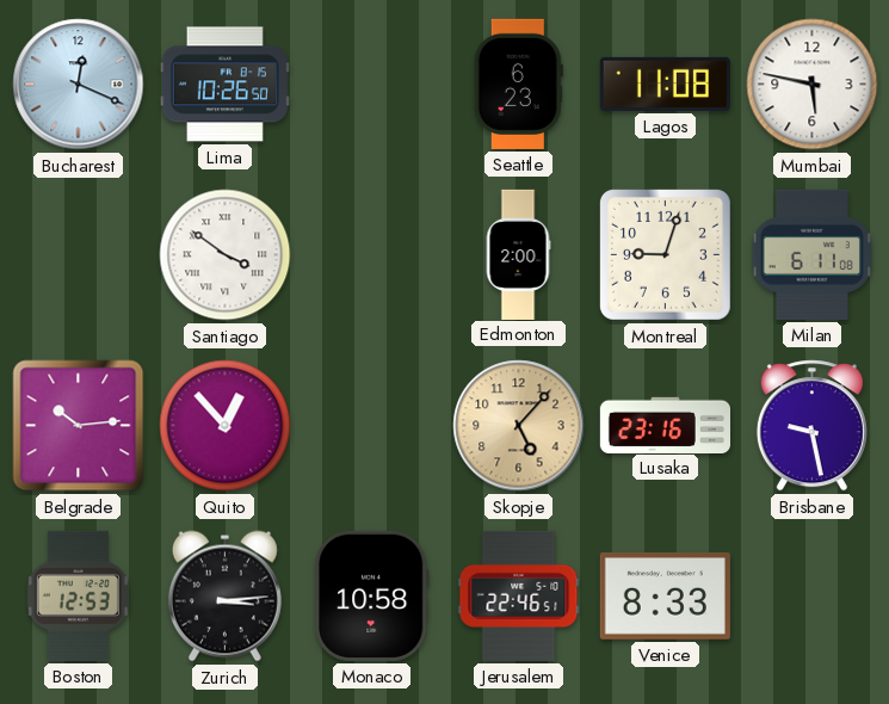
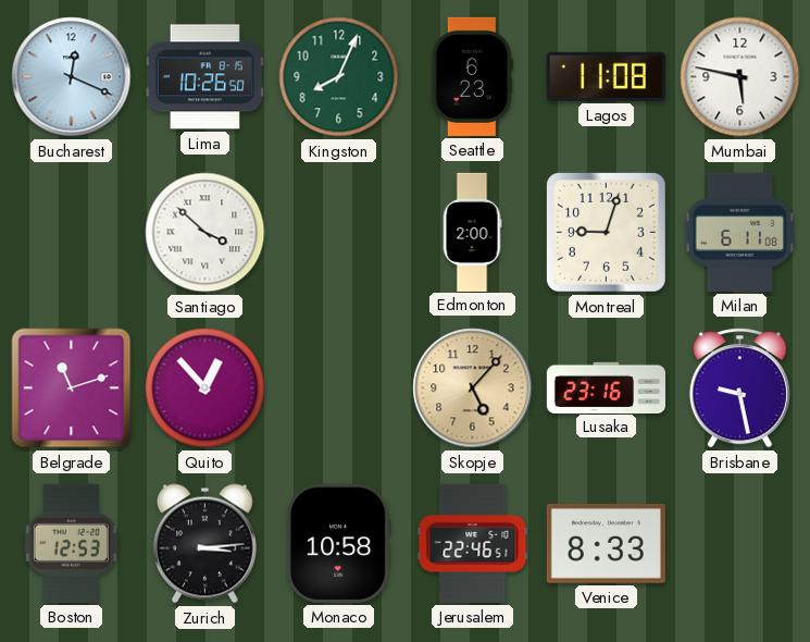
Kingston: none -> 8:04
Santiago: 3:51 -> 3:52
Belgrade: 10:14 -> 11:12
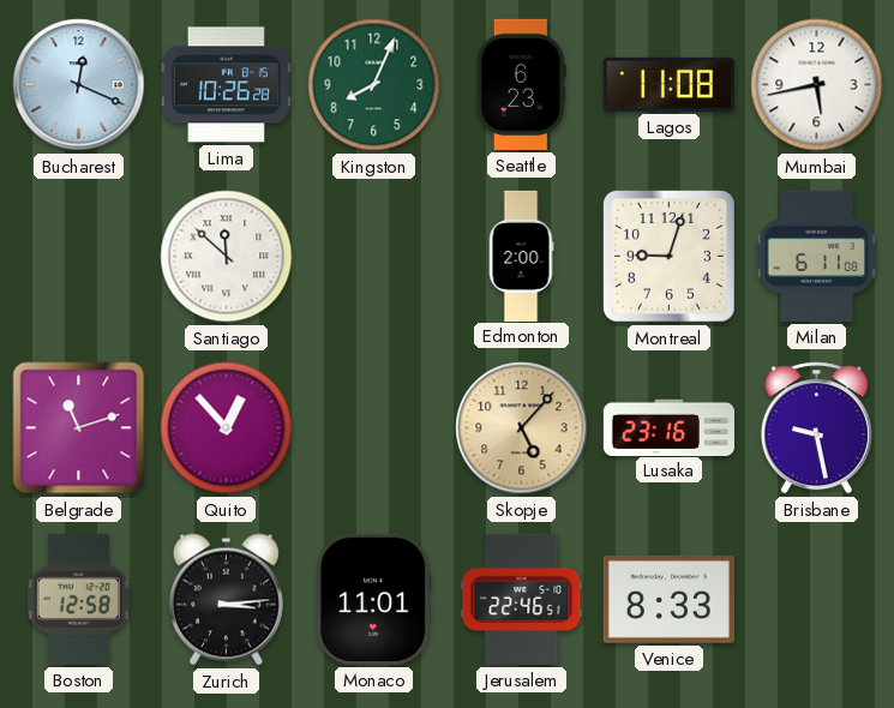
Lima: 10:26:50 -> 10:26:28
Mumbai: 5:47 -> 5:43
Santiago: 3:52 -> 11:52
Boston: 12:53 -> 12:58
Monaco: 10:58 -> 11:01
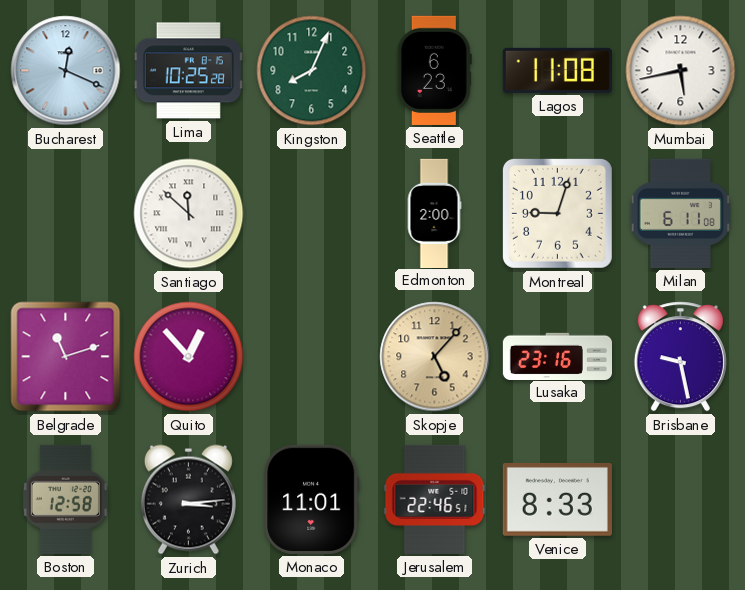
Lima: 10:26 -> 10:25
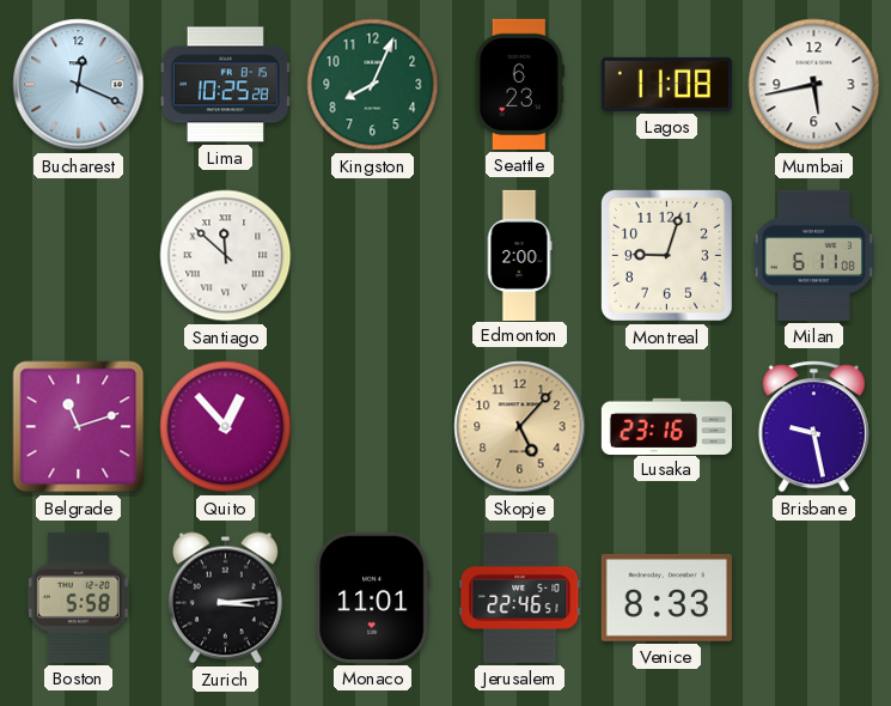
Boston: 12:58 -> 5:58
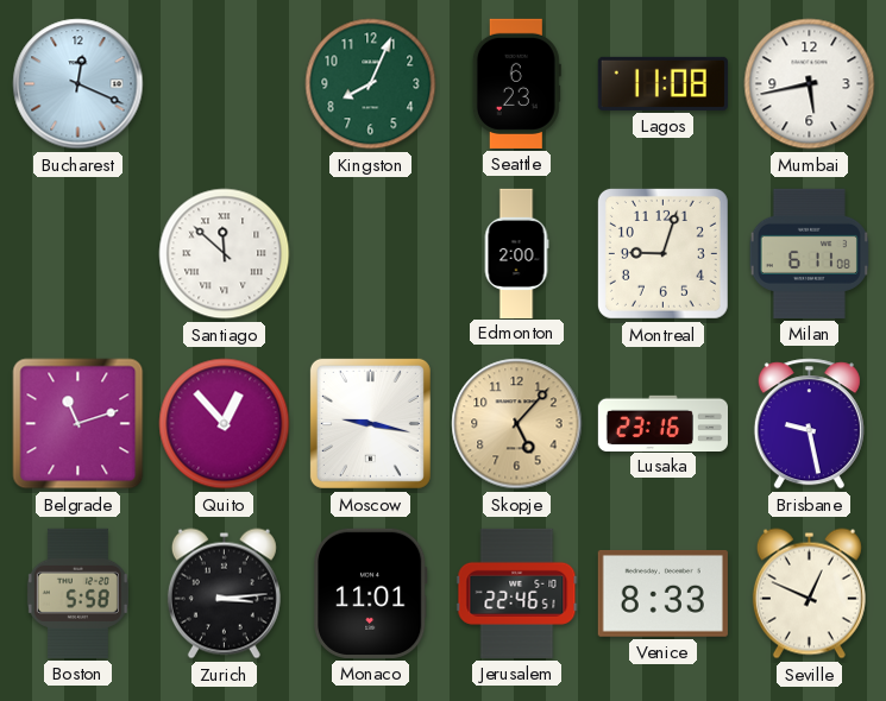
Lima: 10:25 -> none
Moscow: none -> 9:17
Seville: none -> 12:49
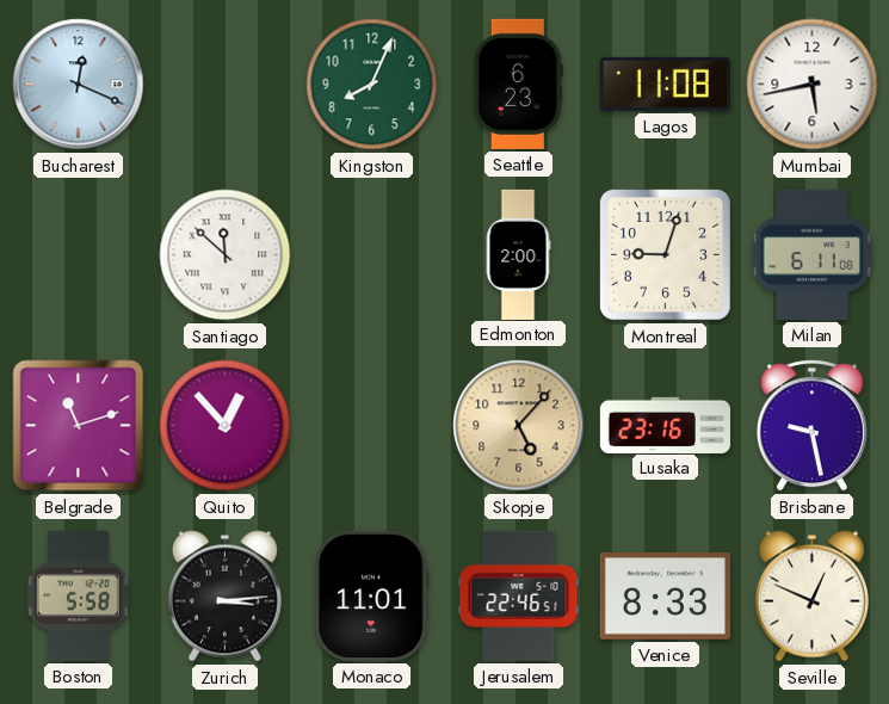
Moscow: 9:17 -> none
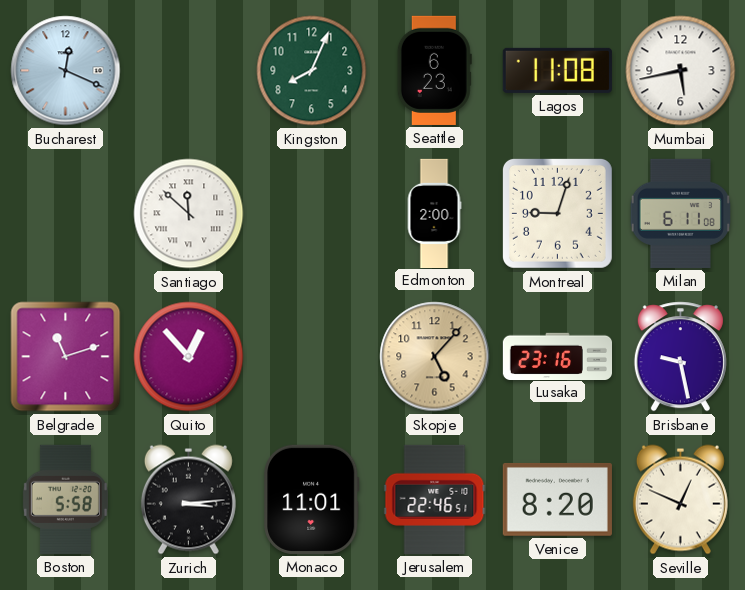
Venice: 8:33 -> 8:20
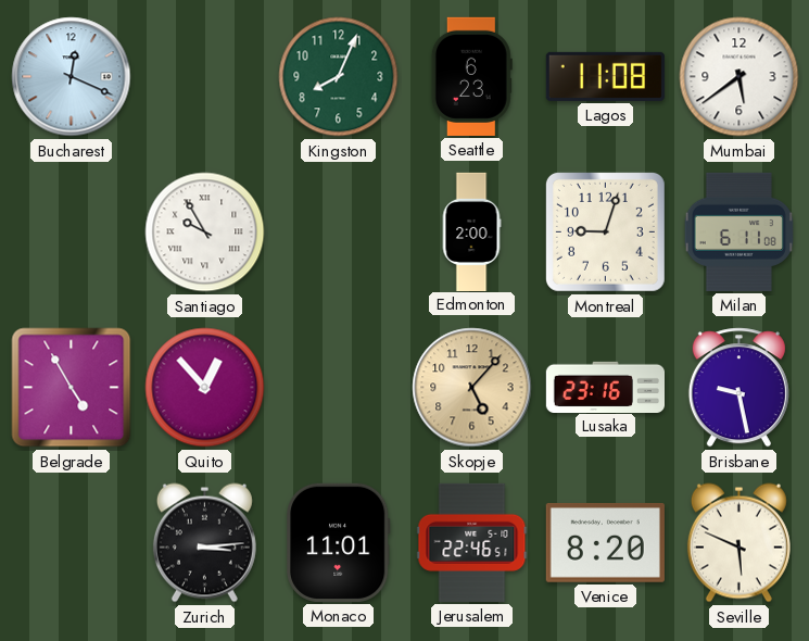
Mumbai: 5:43 -> 5:39
Santiago: 11:52 -> 9:55
Belgrade: 11:12 -> 4:55
Boston: 5:58 -> none
Seville: 12:49 -> 5:49
